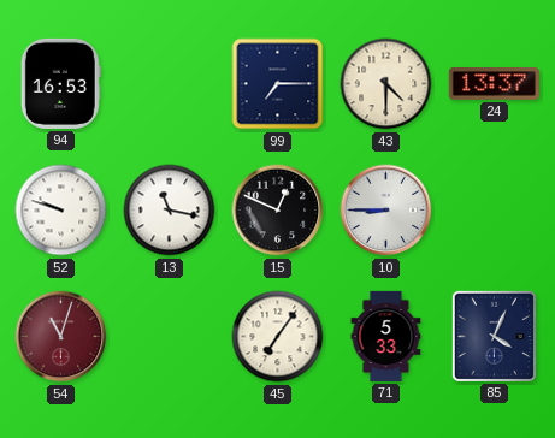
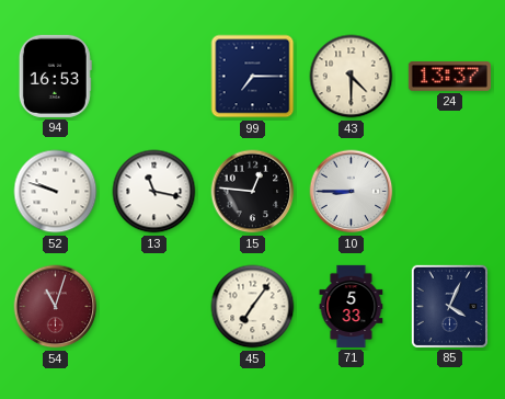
15: 12:49 -> 12:46
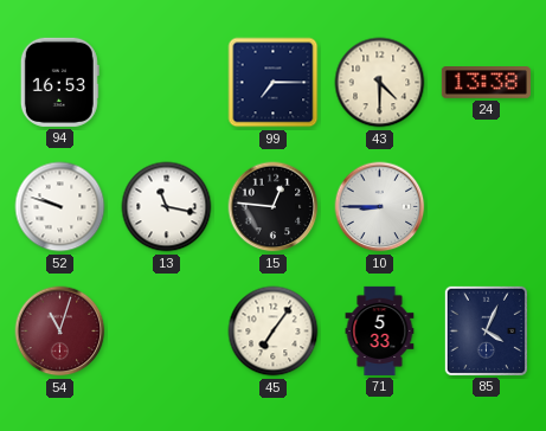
24: 13:37 -> 13:38
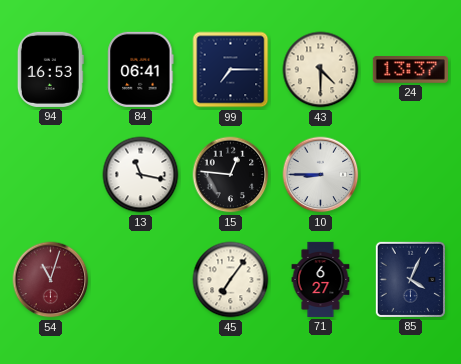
84: none -> 06:41
24: 13:38 -> 13:37
52: 9:48 -> none
71: 5:33 -> 6:27
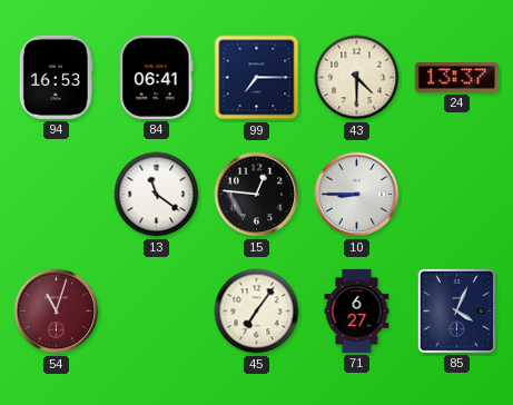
13: 11:17 -> 11:21
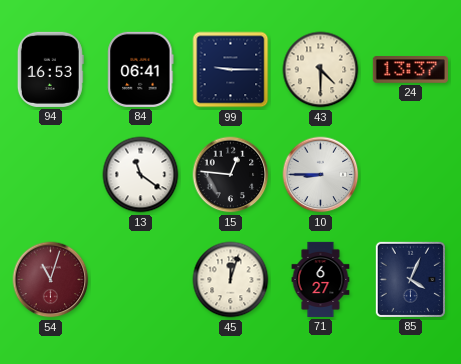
99: 7:15 -> 9:15
45: 7:06 -> 12:03
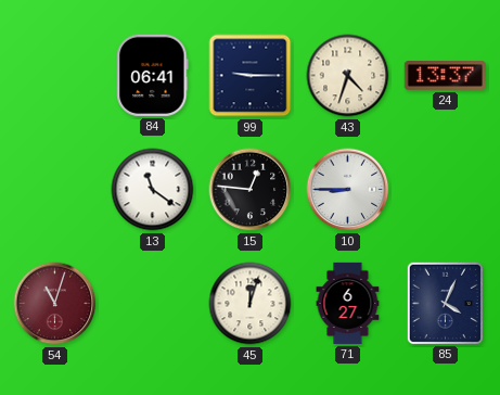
94: 16:53 -> none
43: 4:30 -> 4:33
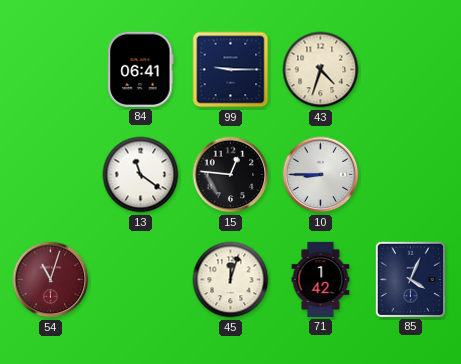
24: 13:37 -> none
71: 6:27 -> 1:42
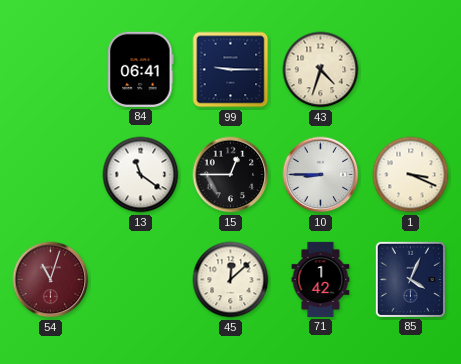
15: 12:46 -> 12:45
1: none -> 3:19
45: 12:03 -> 12:08
